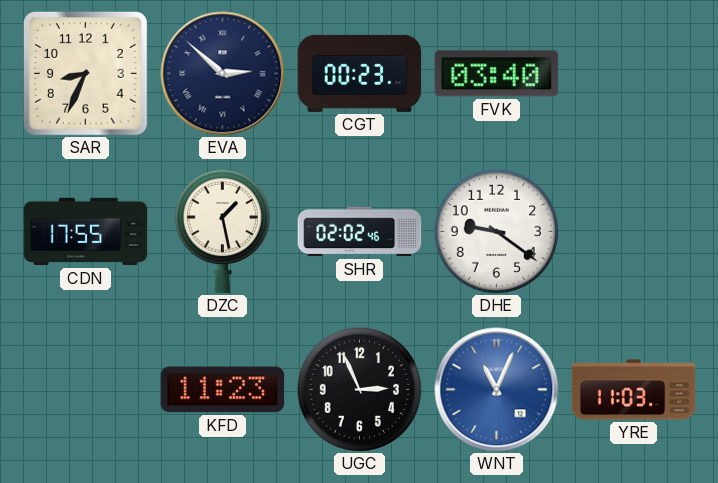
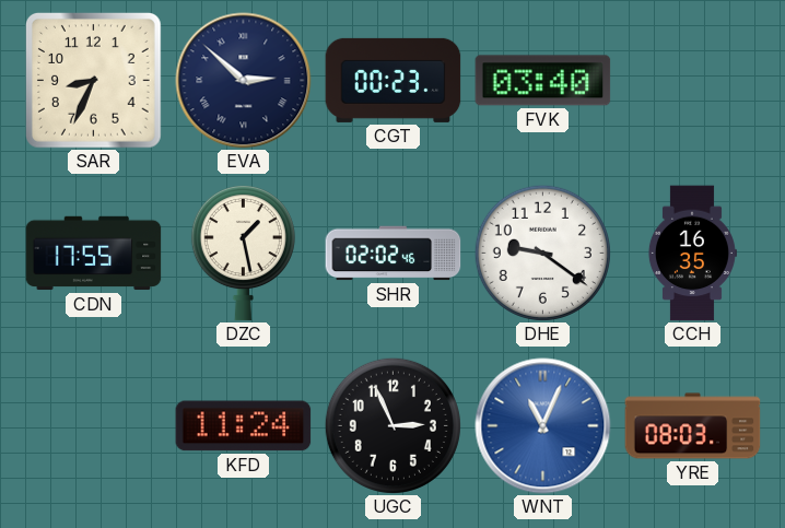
CCH: none -> 16:35
KFD: 11:23 -> 11:24
YRE: 11:03 -> 08:03
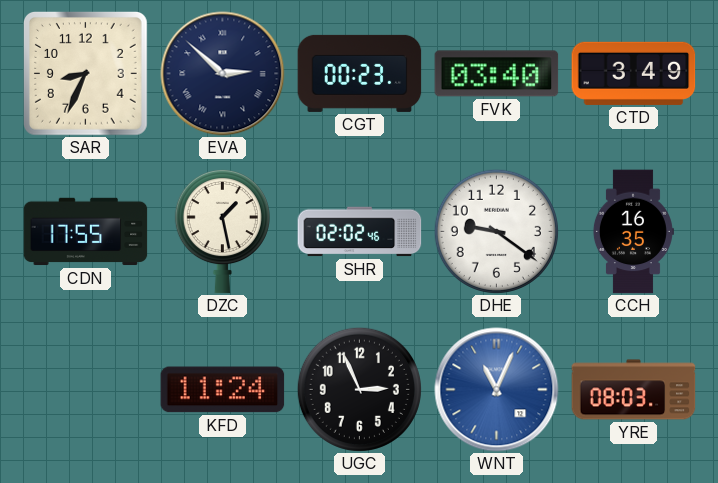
CTD: none -> 3:49
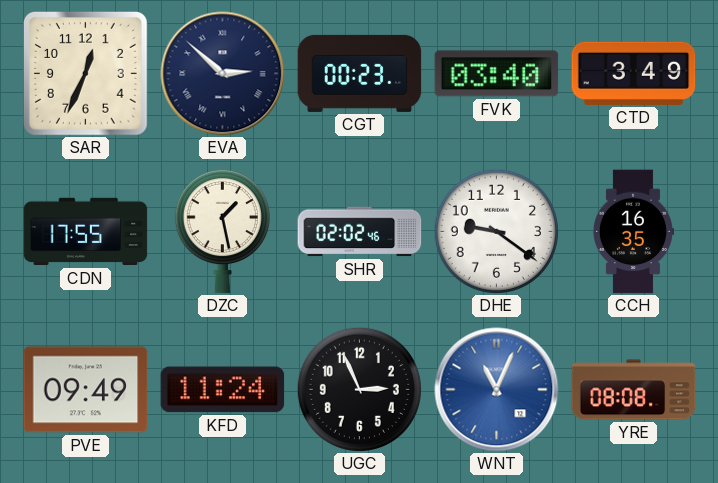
SAR: 8:34 -> 12:34
PVE: none -> 09:49
YRE: 08:03 -> 08:08
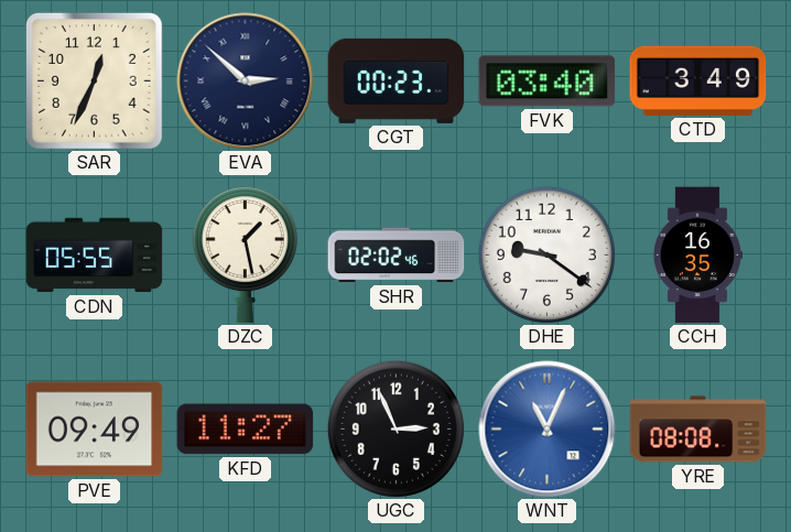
CDN: 17:55 -> 05:55
KFD: 11:24 -> 11:27
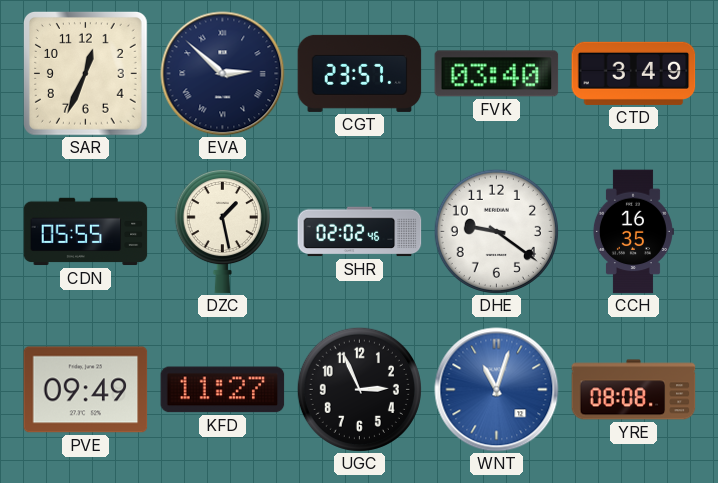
CGT: 00:23 -> 23:57
WNT: 11:04 -> 11:03
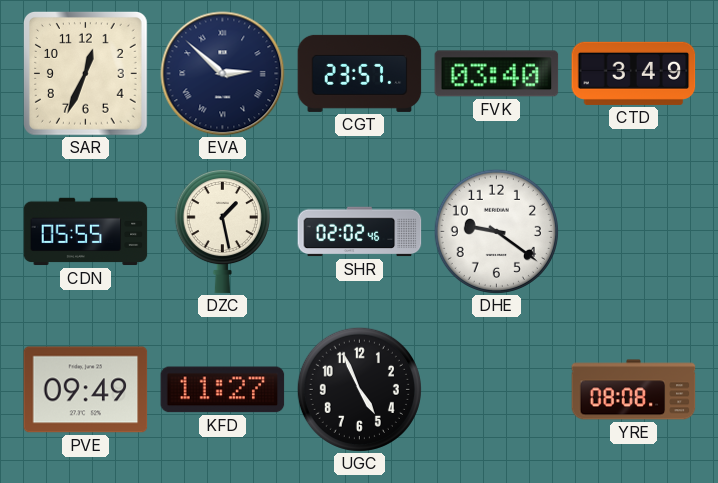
CCH: 16:35 -> none
UGC: 2:56 -> 4:56
WNT: 11:03 -> none
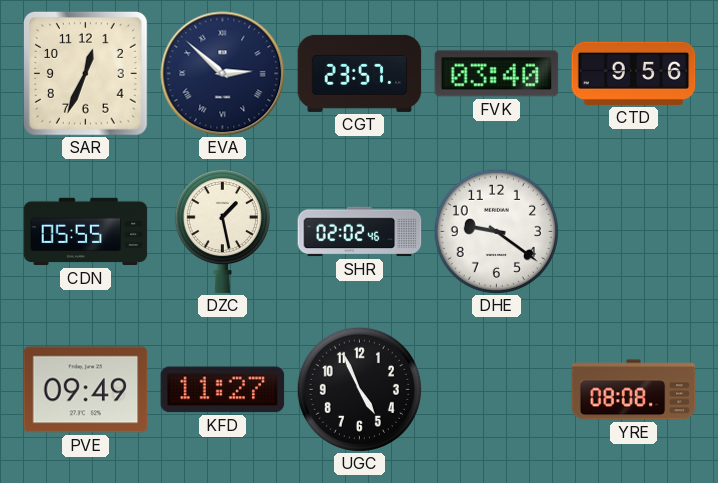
CTD: 3:49 -> 9:56
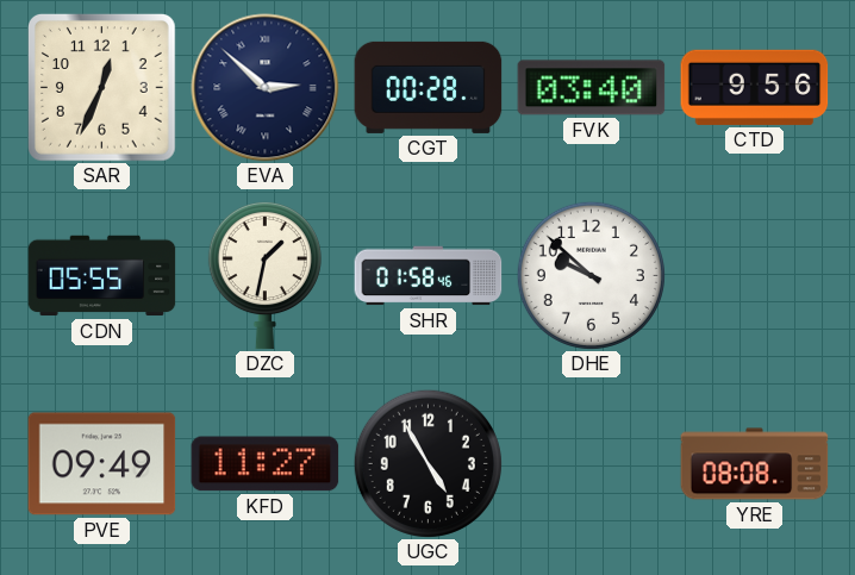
CGT: 23:57 -> 00:28
DZC: 1:28 -> 1:32
SHR: 02:02 -> 01:58
DHE: 9:21 -> 9:52
UGC: 4:56 -> 4:55
